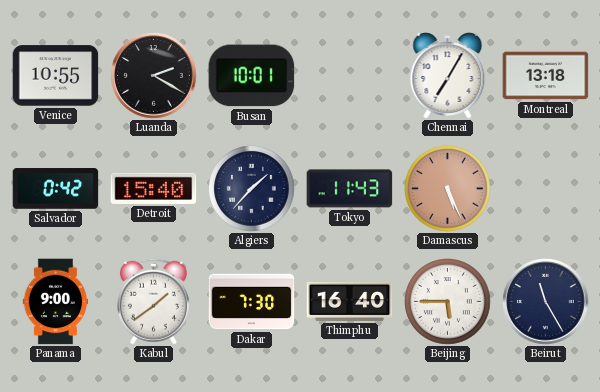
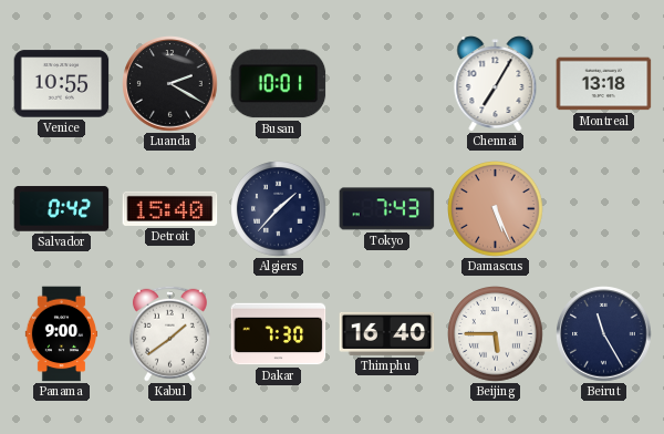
Tokyo: 11:43 -> 7:43
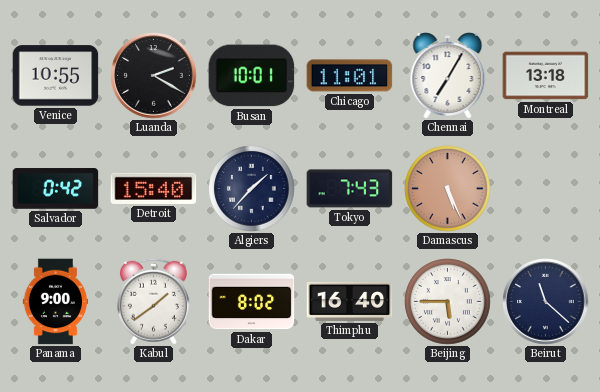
Chicago: none -> 11:01
Dakar: 7:30 -> 8:02
Beirut: 11:25 -> 11:22
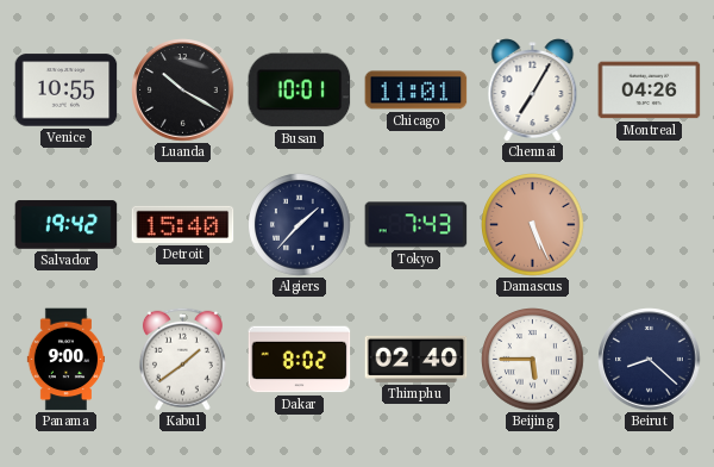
Luanda: 2:20 -> 10:20
Montreal: 13:18 -> 04:26
Salvador: 0:42 -> 19:42
Thimphu: 16:40 -> 02:40
Beirut: 11:22 -> 8:22
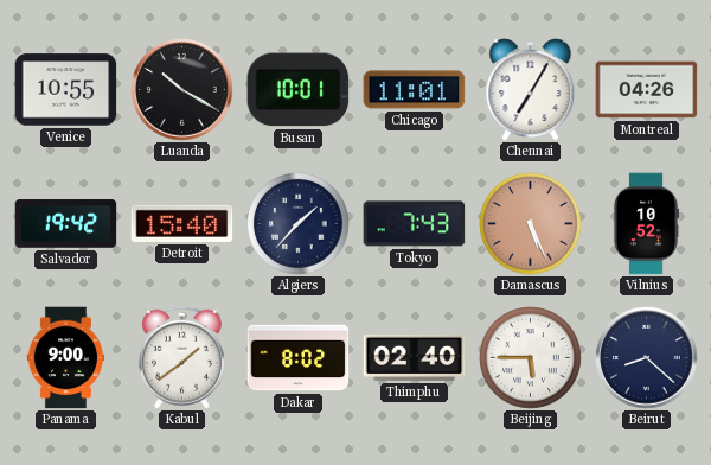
Vilnius: none -> 10:52
